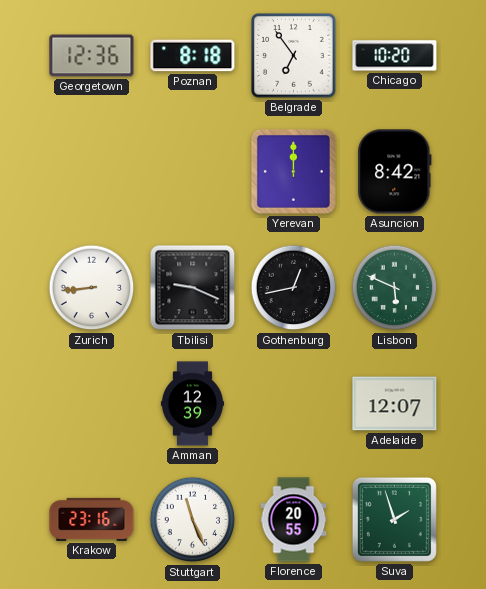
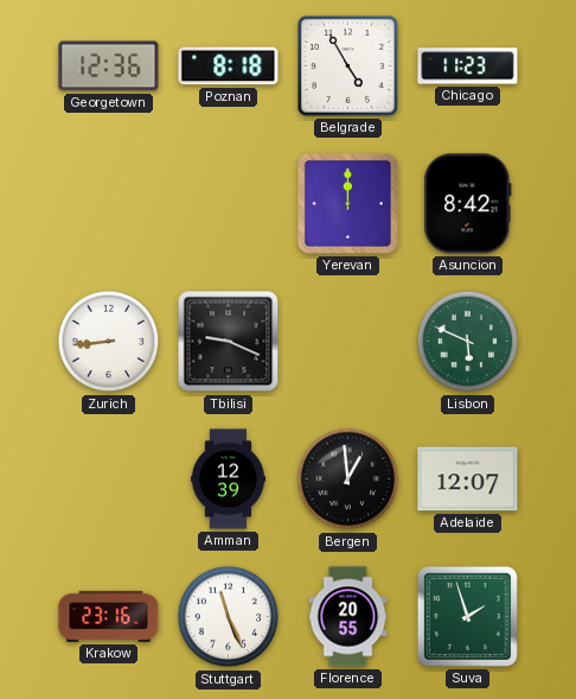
Belgrade: 6:54 -> 4:55
Chicago: 10:20 -> 11:23
Gothenburg: 12:43 -> none
Bergen: none -> 12:59
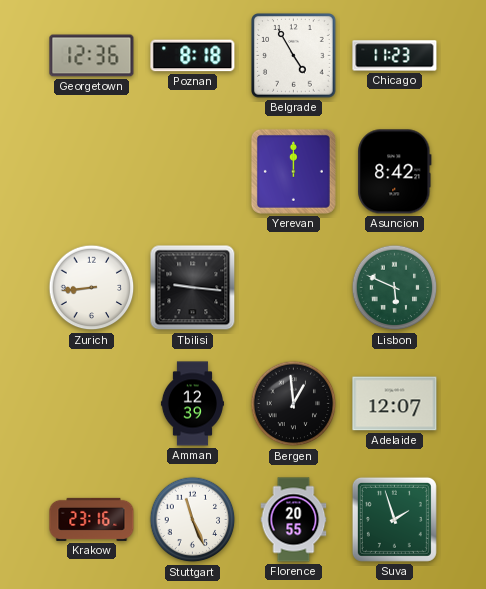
Tbilisi: 9:19 -> 9:16
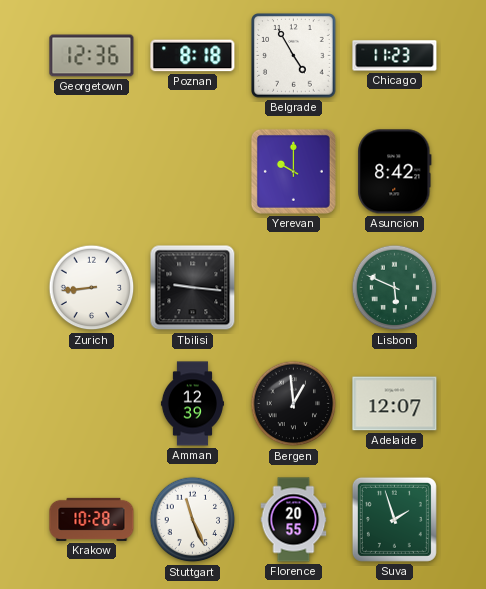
Yerevan: 12:00 -> 10:00
Krakow: 23:16 -> 10:28
